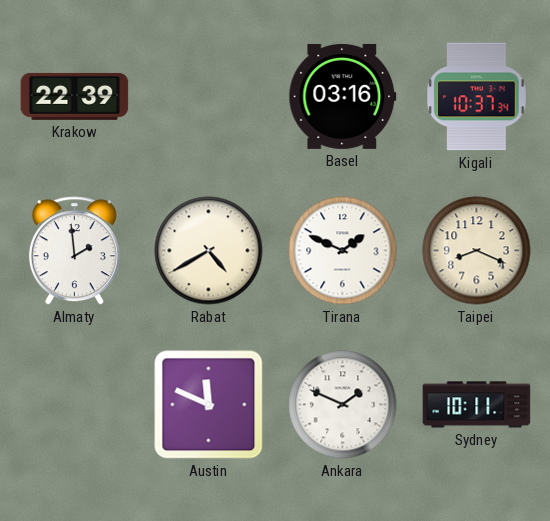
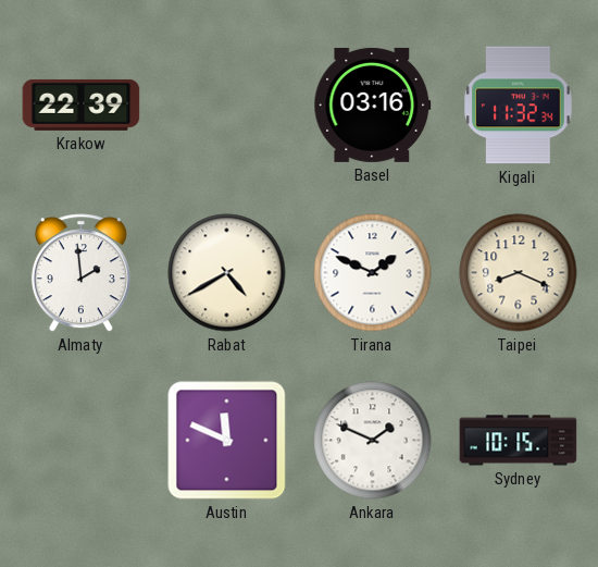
Kigali: 10:37 -> 11:32
Sydney: 10:11 -> 10:15
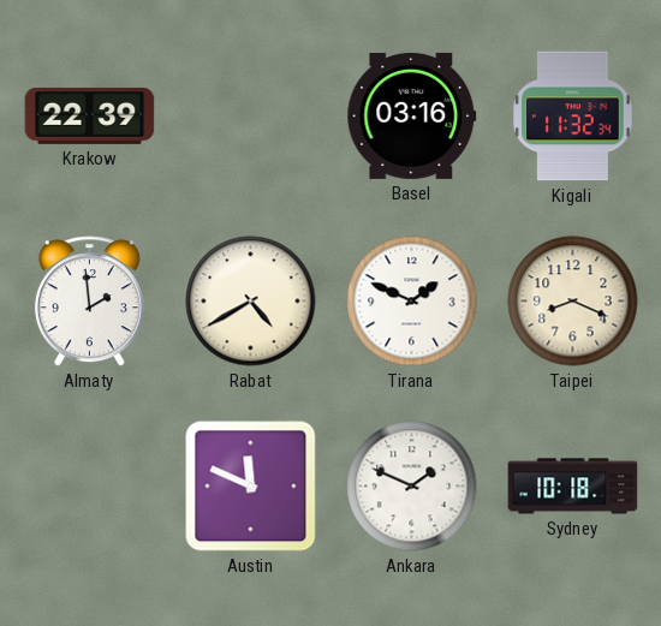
Sydney: 10:15 -> 10:18
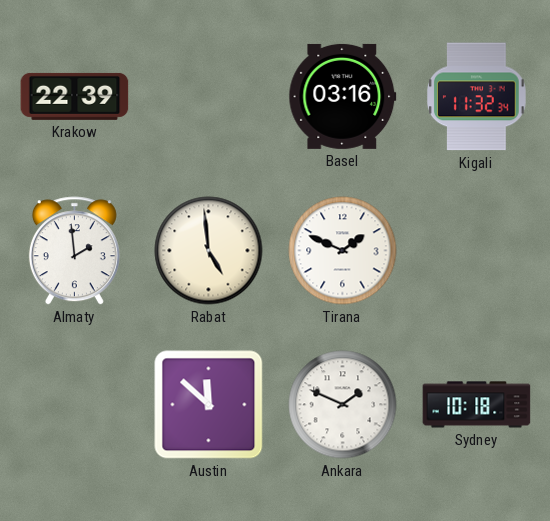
Rabat: 4:40 -> 4:59
Taipei: 8:19 -> none
Austin: 11:49 -> 11:52
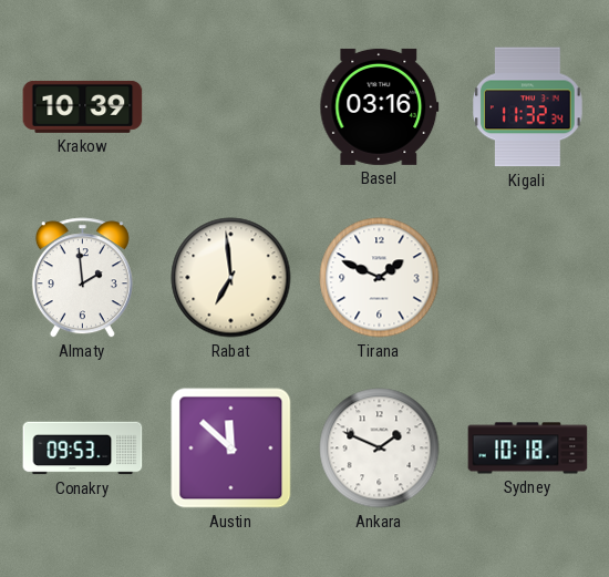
Krakow: 22:39 -> 10:39
Rabat: 4:59 -> 6:59
Conakry: none -> 09:53
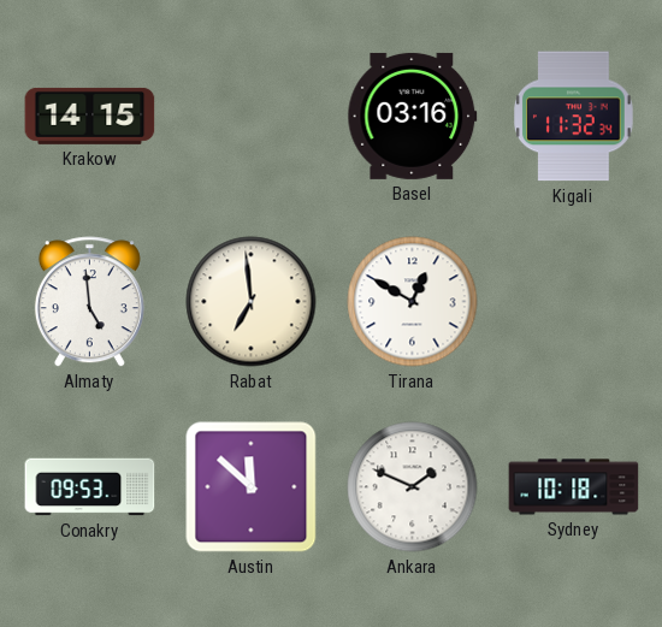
Krakow: 10:39 -> 14:15
Almaty: 1:59 -> 4:59
Tirana: 1:49 -> 12:50
